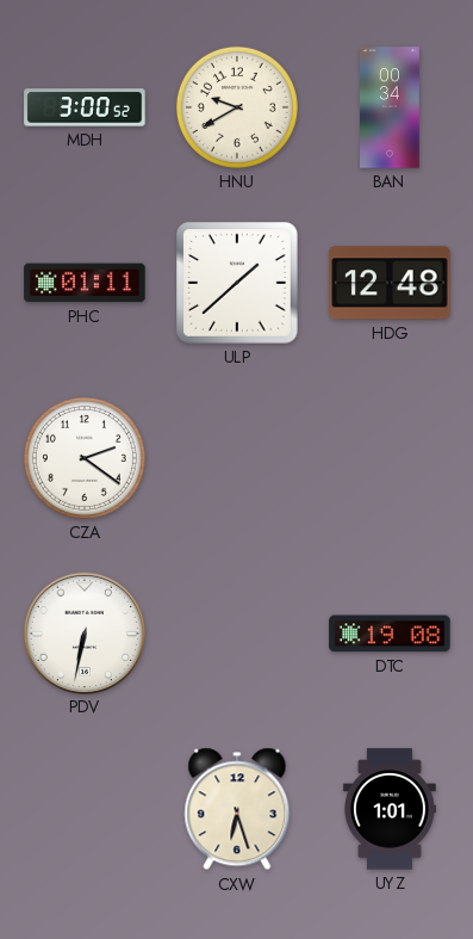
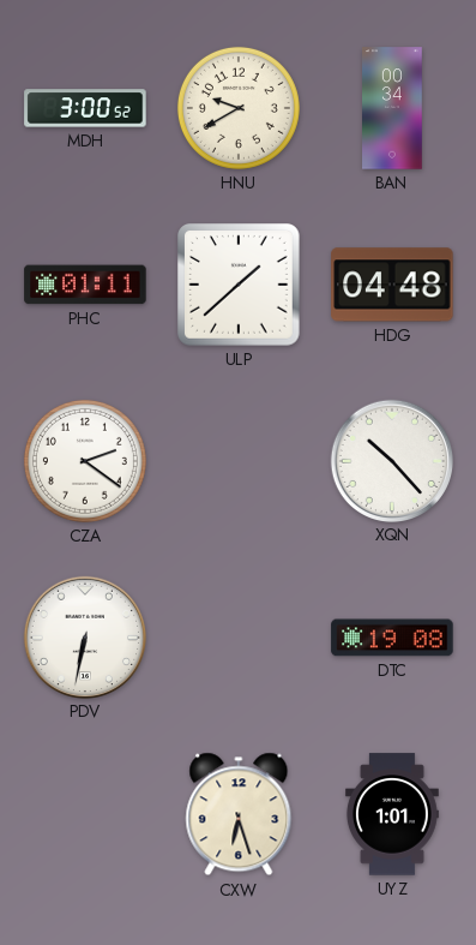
HDG: 12:48 -> 04:48
XQN: none -> 10:23
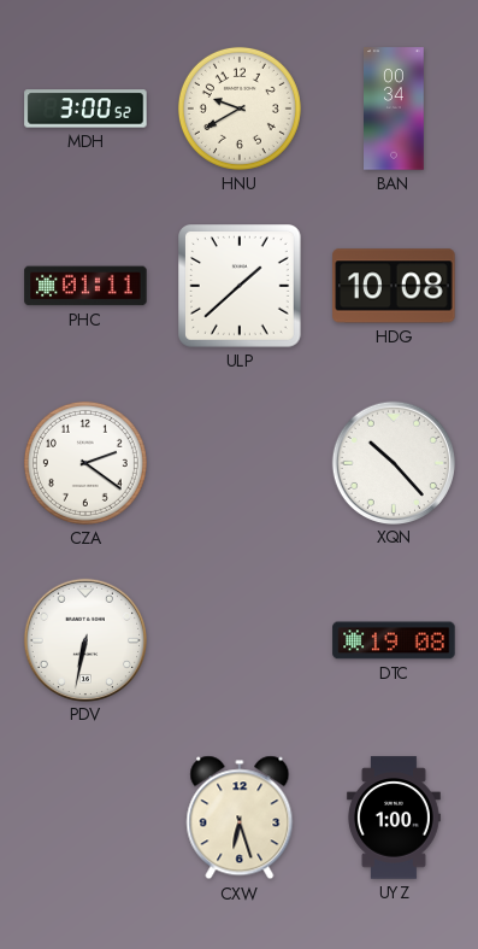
HDG: 04:48 -> 10:08
UYZ: 1:01 -> 1:00
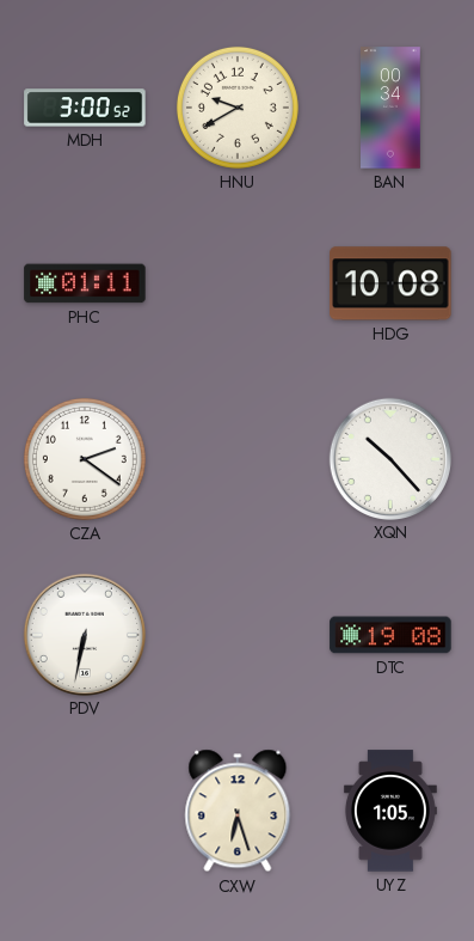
ULP: 1:38 -> none
UYZ: 1:00 -> 1:05
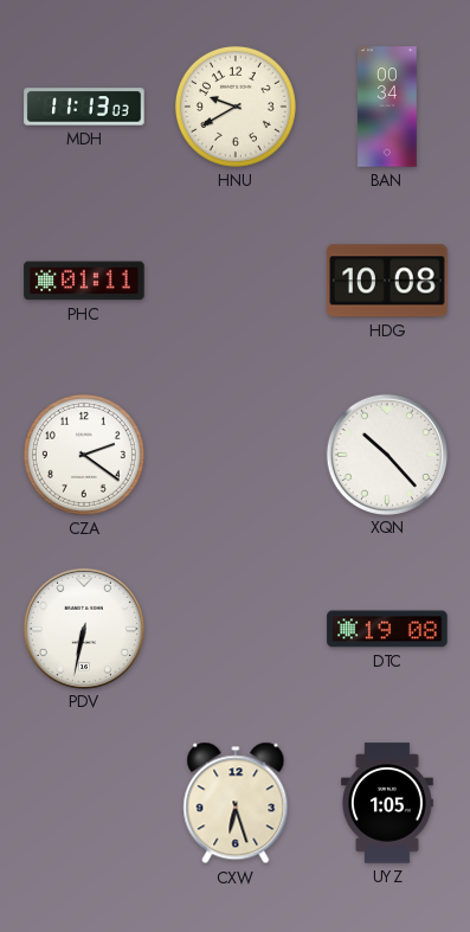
MDH: 3:00 -> 11:13
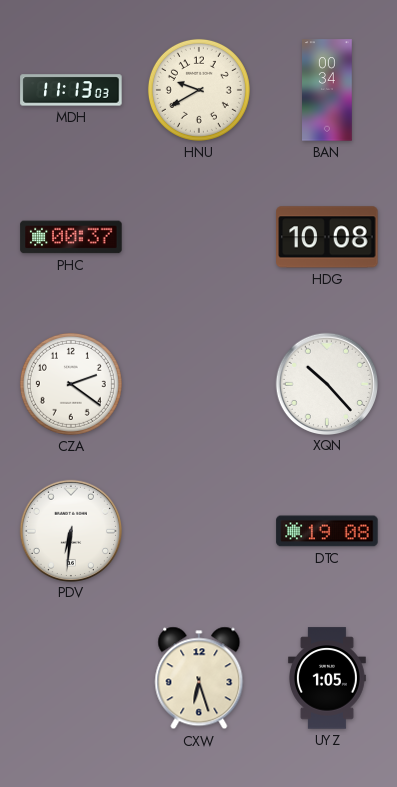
PHC: 01:11 -> 00:37
PDV: 6:32 -> 6:31
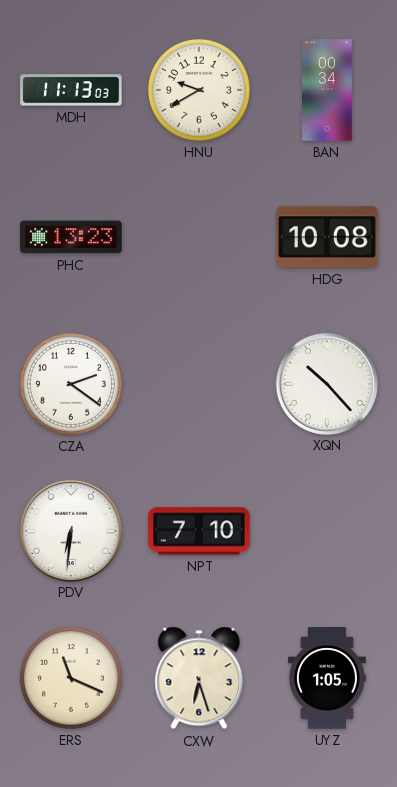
PHC: 00:37 -> 13:23
NPT: none -> 7:10
DTC: 19:08 -> none
ERS: none -> 11:19
